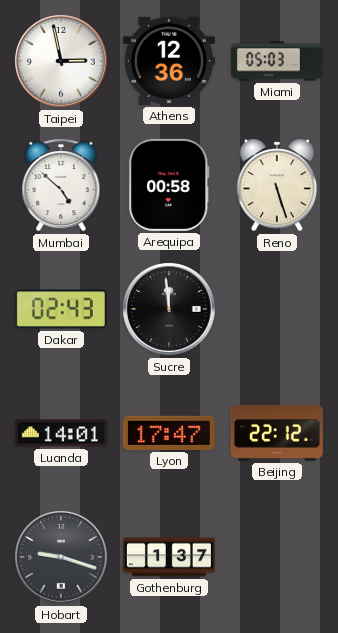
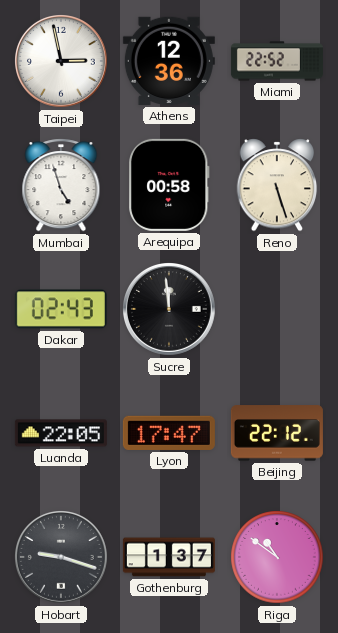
Miami: 05:03 -> 22:52
Mumbai: 4:52 -> 4:57
Luanda: 14:01 -> 22:05
Riga: none -> 10:51
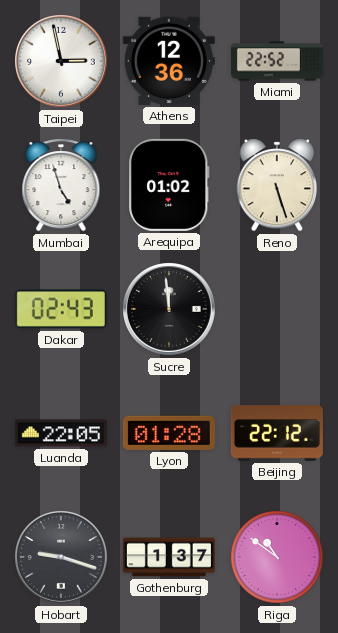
Arequipa: 00:58 -> 01:02
Lyon: 17:47 -> 01:28
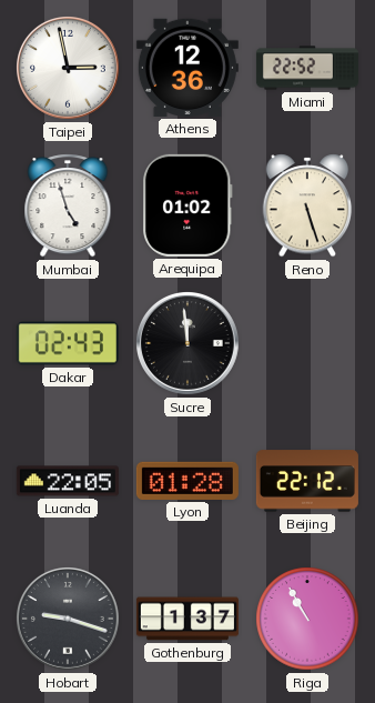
Riga: 10:51 -> 10:55
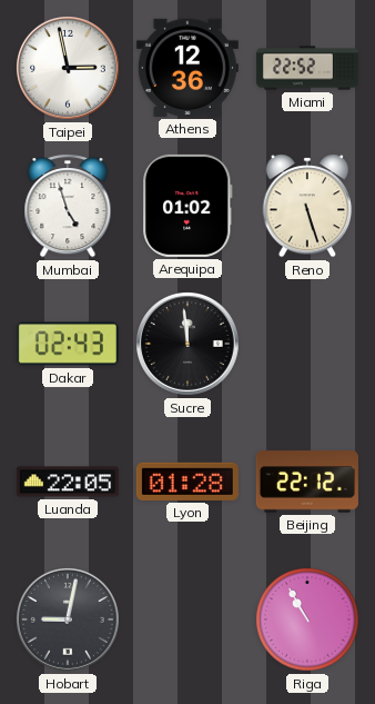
Hobart: 9:18 -> 9:02
Gothenburg: 1:37 -> none
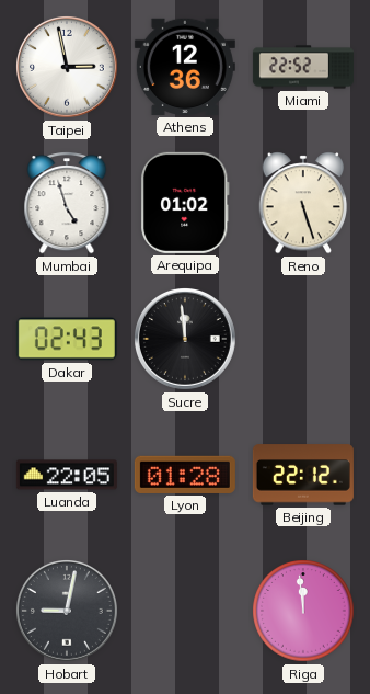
Riga: 10:55 -> 11:59
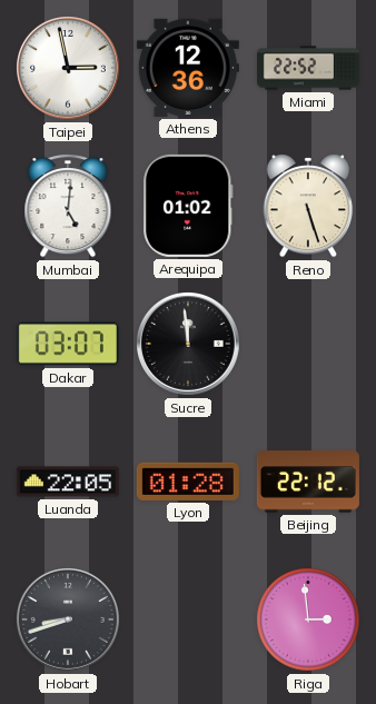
Mumbai: 4:57 -> 5:01
Dakar: 02:43 -> 03:07
Hobart: 9:02 -> 8:42
Riga: 11:59 -> 2:59
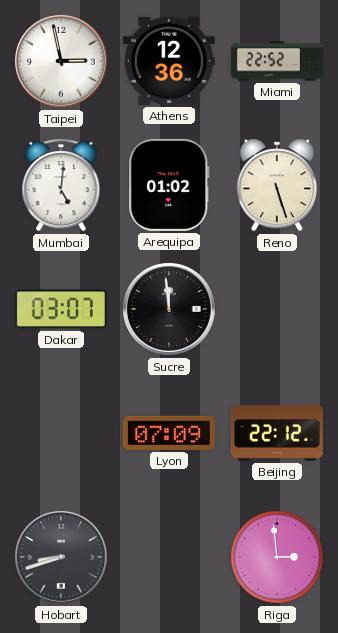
Luanda: 22:05 -> none
Lyon: 01:28 -> 07:09
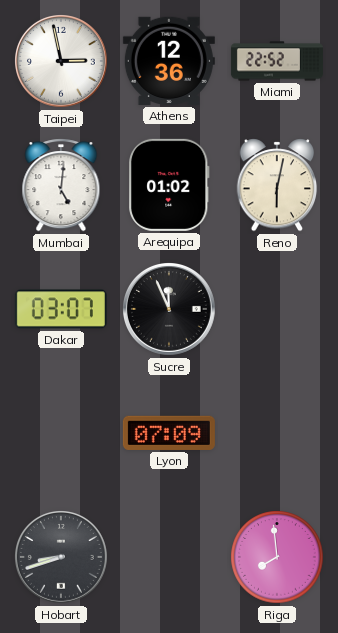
Reno: 5:27 -> 6:02
Sucre: 11:59 -> 11:56
Beijing: 22:12 -> none
Riga: 2:59 -> 7:59
